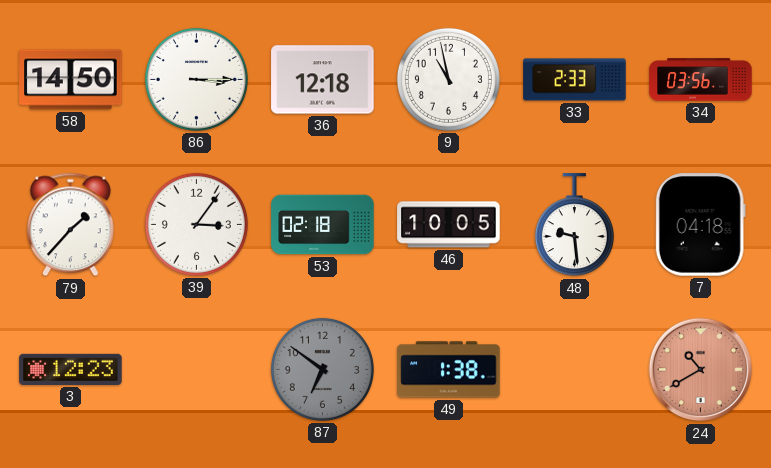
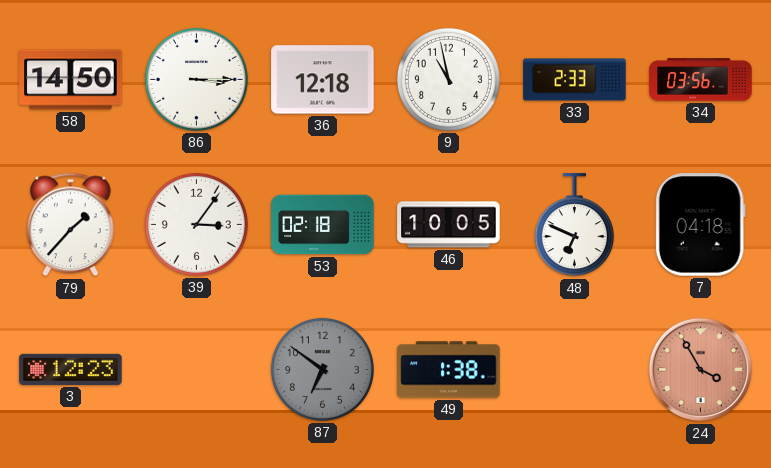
48: 9:29 -> 6:49
24: 10:40 -> 3:55
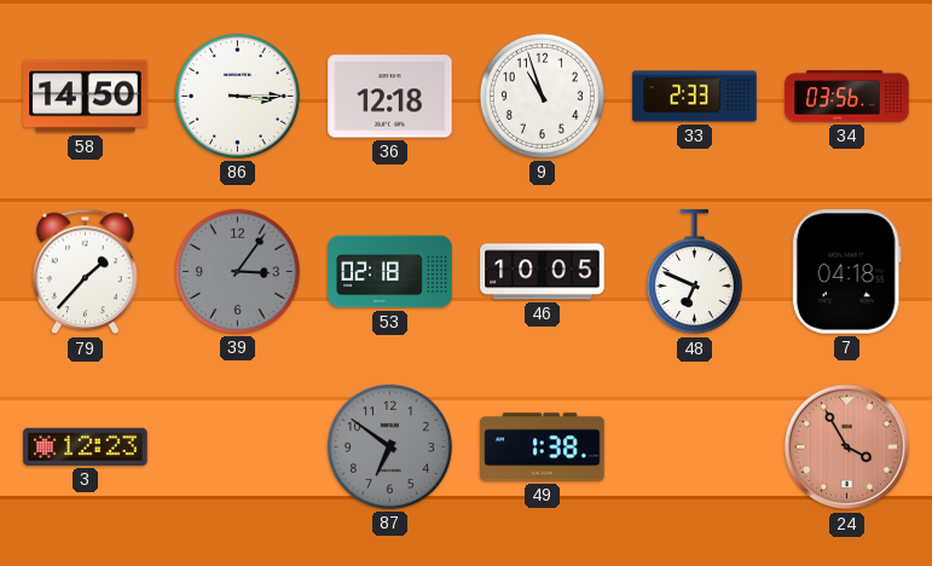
9: 10:58 -> 10:57
39 dial: white -> grey
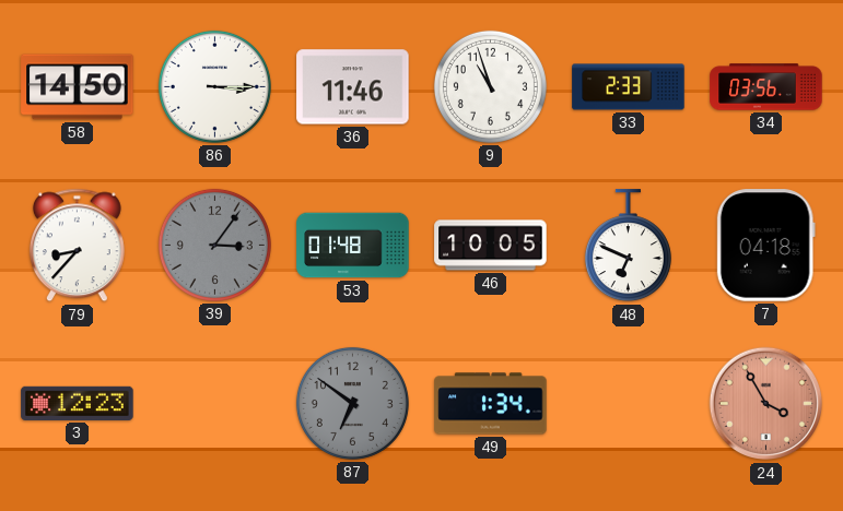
36: 12:18 -> 11:46
79: 1:37 -> 8:37
53: 02:18 -> 01:48
49: 1:38 -> 1:34
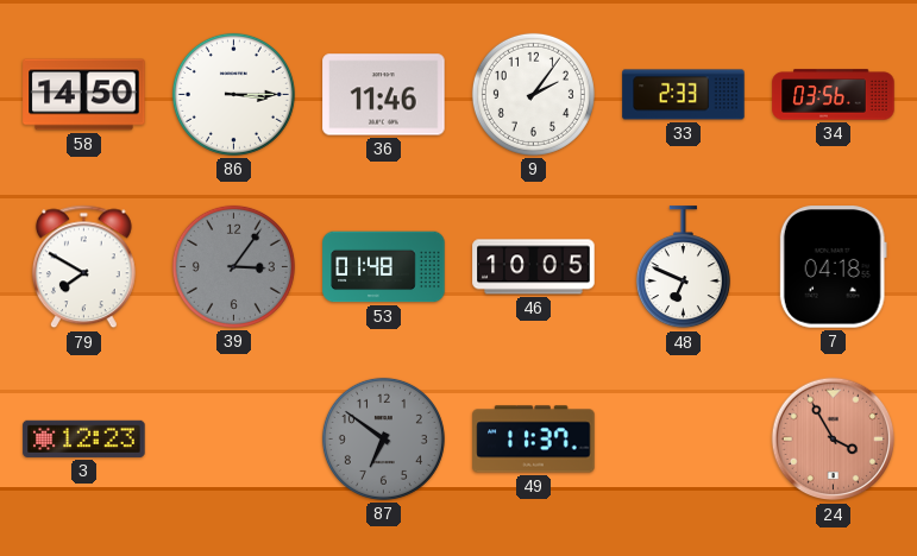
9: 10:57 -> 2:06
79: 8:37 -> 7:50
49: 1:34 -> 11:37
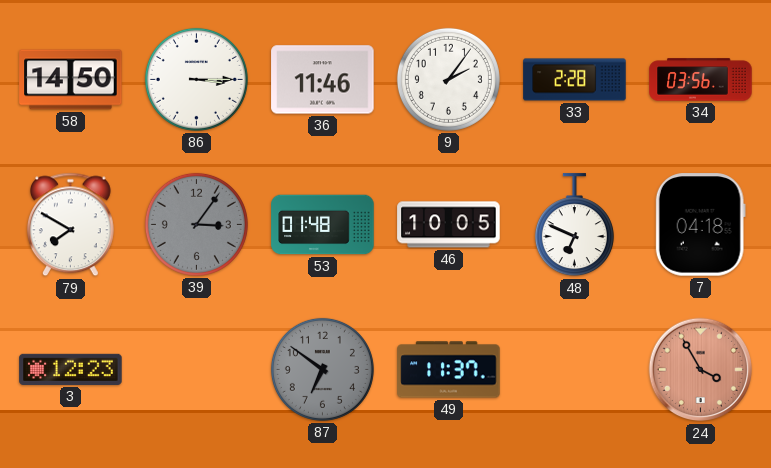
33: 2:33 -> 2:28
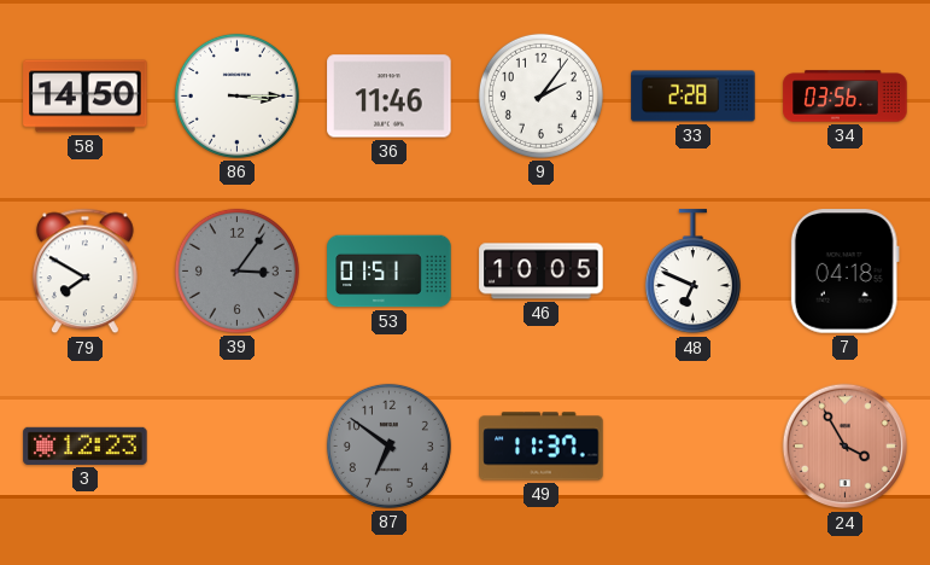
53: 01:48 -> 01:51
